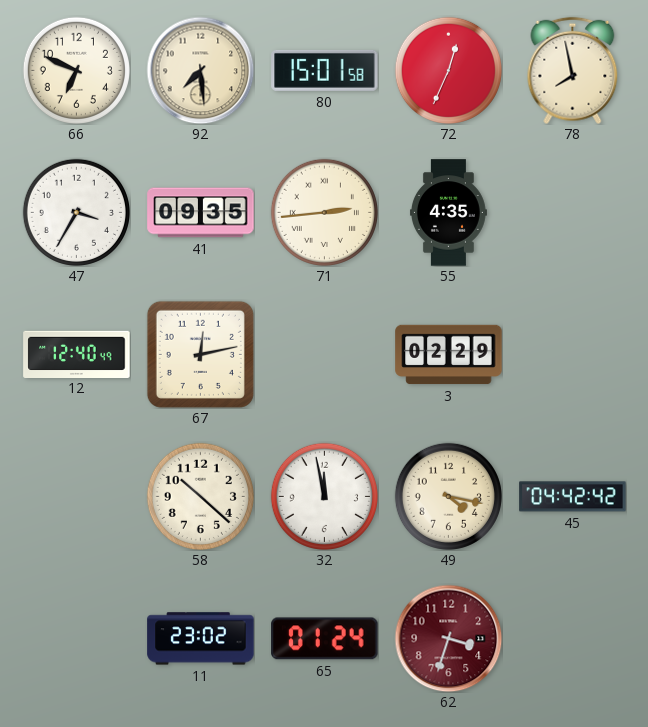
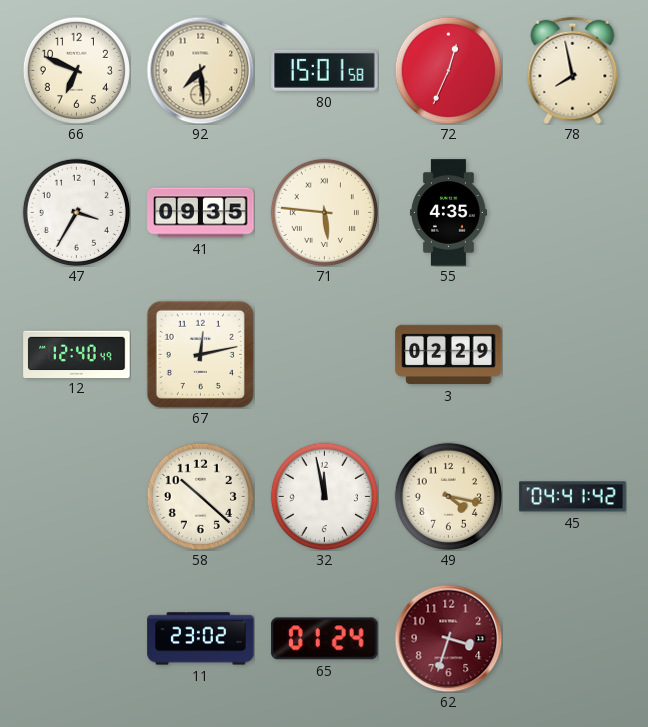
71: 2:44 -> 5:46
45: 04:42 -> 04:41
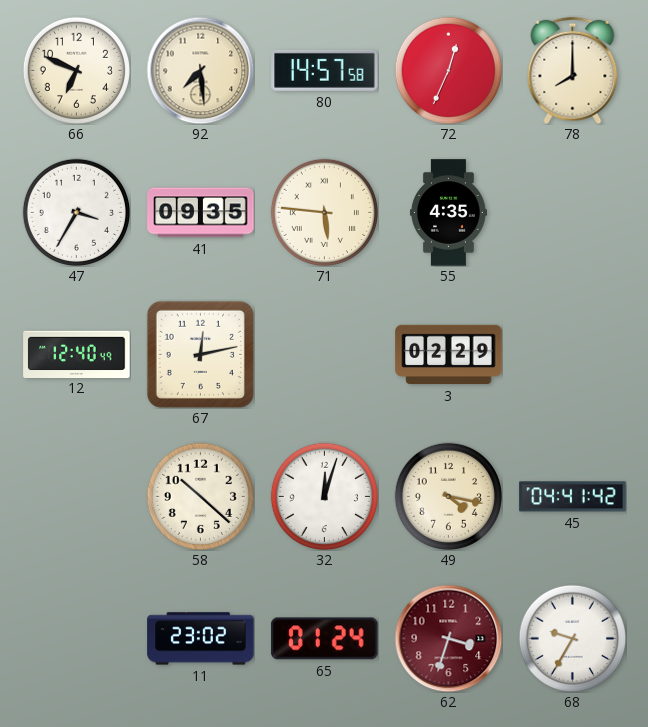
80: 15:01 -> 14:57
78: 7:58 -> 8:00
32: 11:58 -> 12:03
68: none -> 9:35
